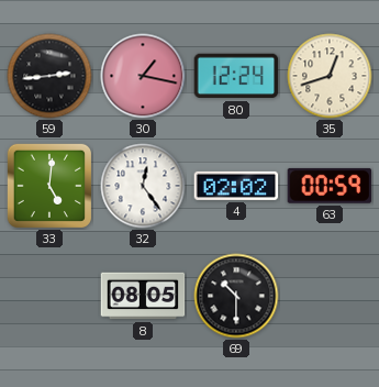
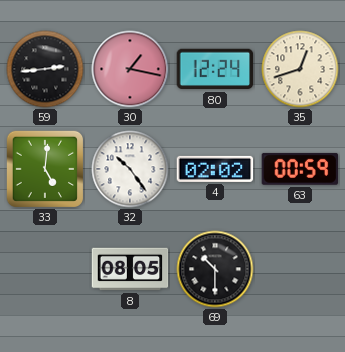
32: 12:24 -> 10:24
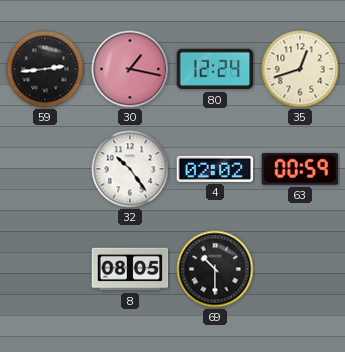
33: 5:01 -> none
